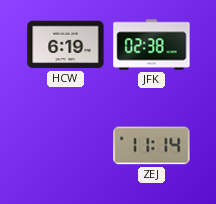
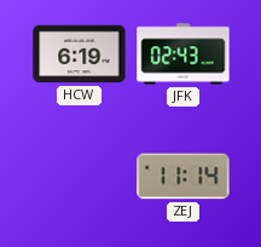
JFK: 02:38 -> 02:43
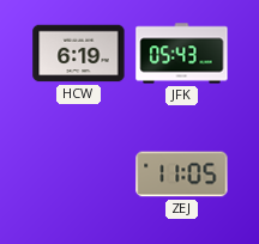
JFK: 02:43 -> 05:43
ZEJ: 11:14 -> 11:05
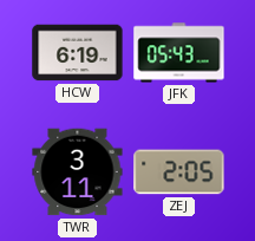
TWR: none -> 3:11
ZEJ: 11:05 -> 2:05
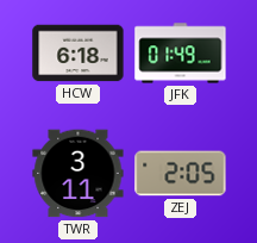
HCW: 6:19 -> 6:18
JFK: 05:43 -> 01:49
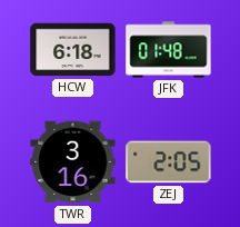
JFK: 01:49 -> 01:48
TWR: 3:11 -> 3:16
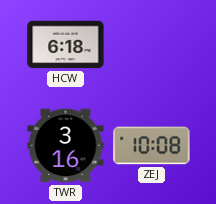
JFK: 01:48 -> none
ZEJ: 2:05 -> 10:08
